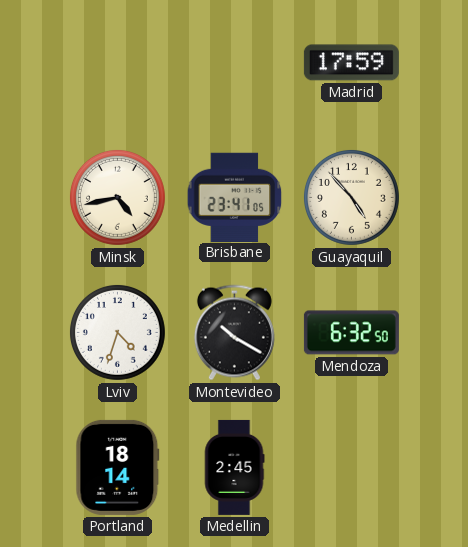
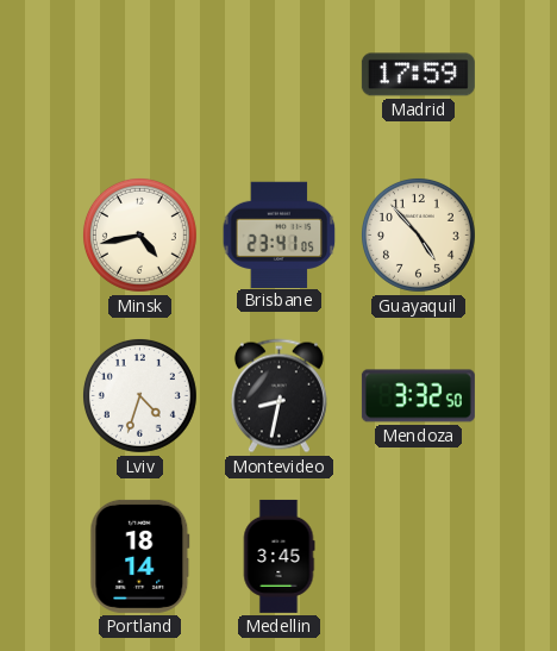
Montevideo: 10:20 -> 8:32
Mendoza: 6:32 -> 3:32
Medellin: 2:45 -> 3:45
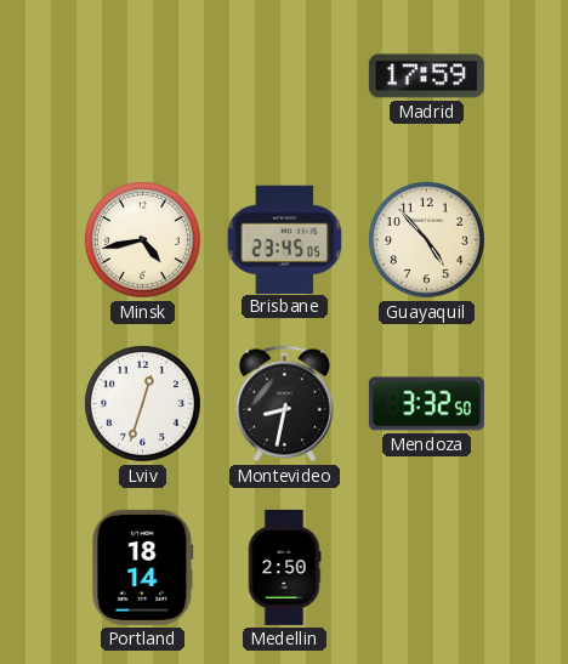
Brisbane: 23:41 -> 23:45
Lviv: 4:33 -> 12:33
Medellin: 3:45 -> 2:50
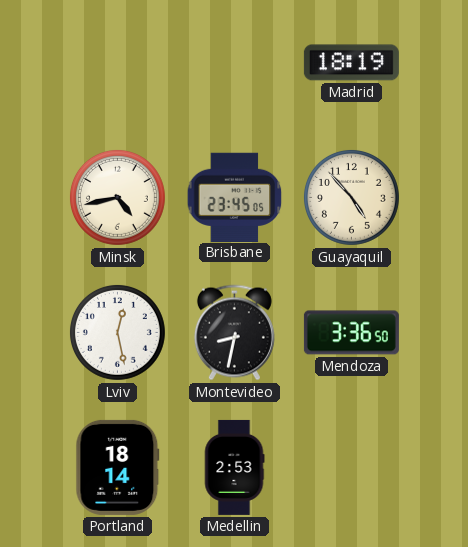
Madrid: 17:59 -> 18:19
Lviv: 12:33 -> 12:28
Mendoza: 3:32 -> 3:36
Medellin: 2:50 -> 2:53
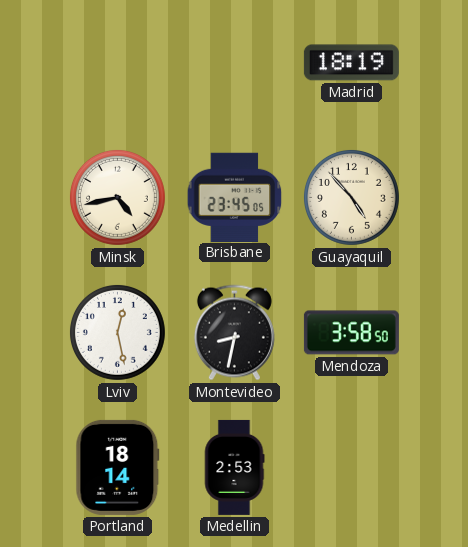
Mendoza: 3:36 -> 3:58
